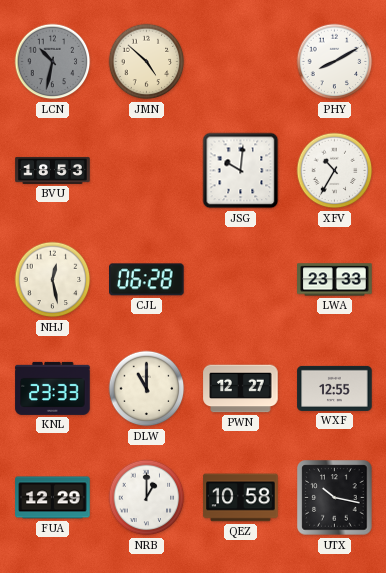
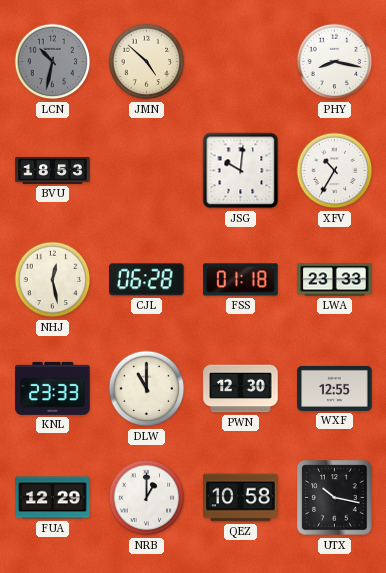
PHY: 8:10 -> 8:17
FSS: none -> 01:18
PWN: 12:27 -> 12:30
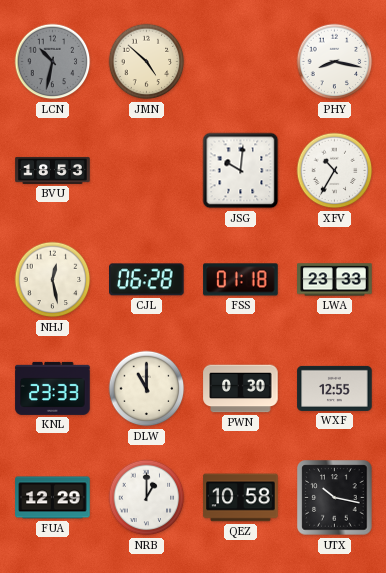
PWN: 12:30 -> 0:30
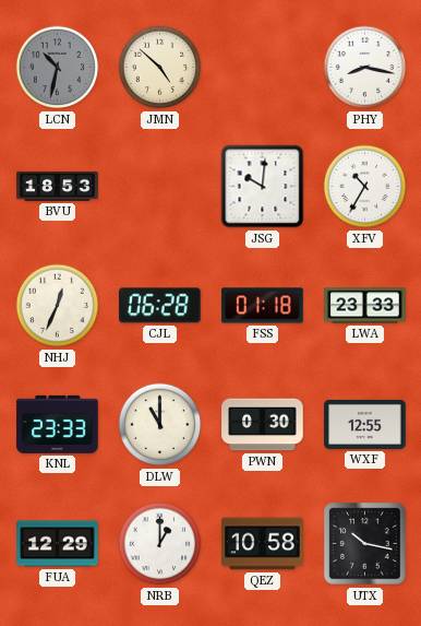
NHJ: 12:28 -> 12:34
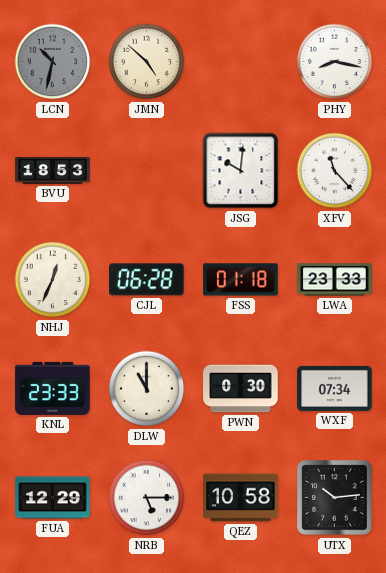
XFV: 10:35 -> 11:23
WXF: 12:55 -> 07:34
NRB: 1:00 -> 5:15
UTX: 10:17 -> 10:14
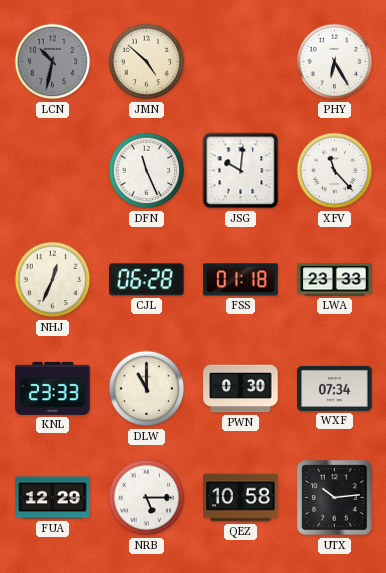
PHY: 8:17 -> 6:25
BVU: 18:53 -> none
DFN: none -> 11:26
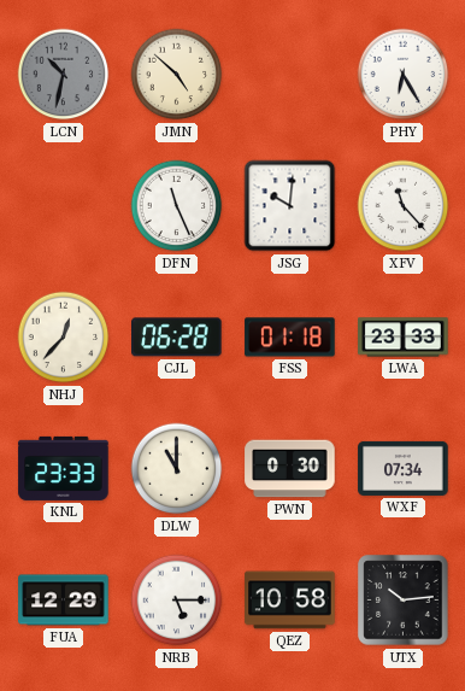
NHJ: 12:34 -> 12:37
